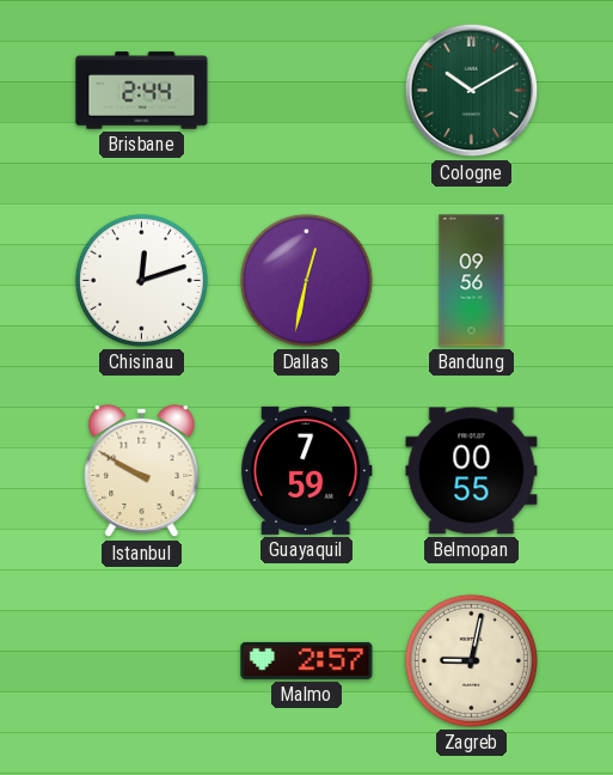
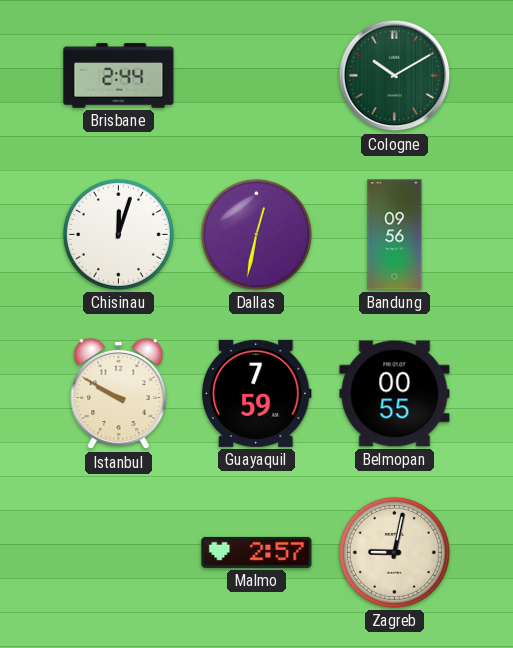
Chisinau: 12:12 -> 12:03
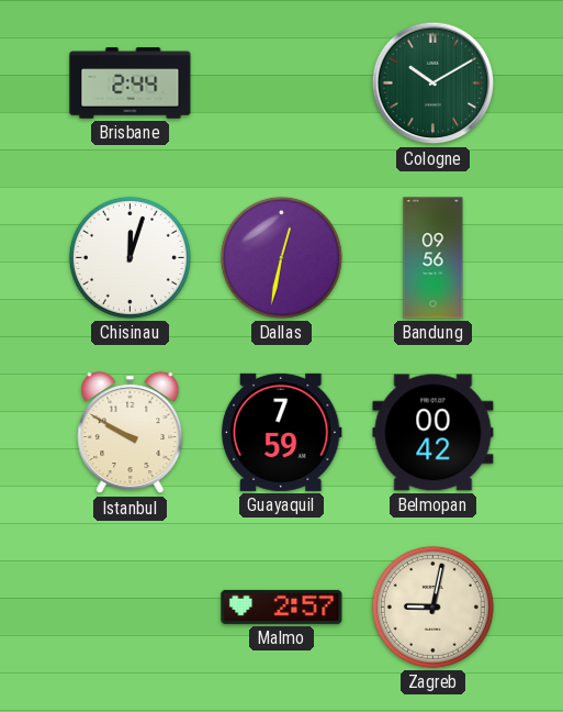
Belmopan: 00:55 -> 00:42
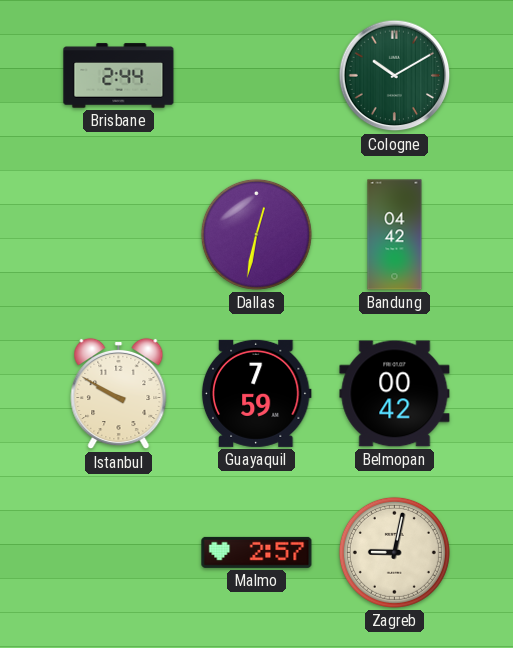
Chisinau: 12:03 -> none
Bandung: 09:56 -> 04:42
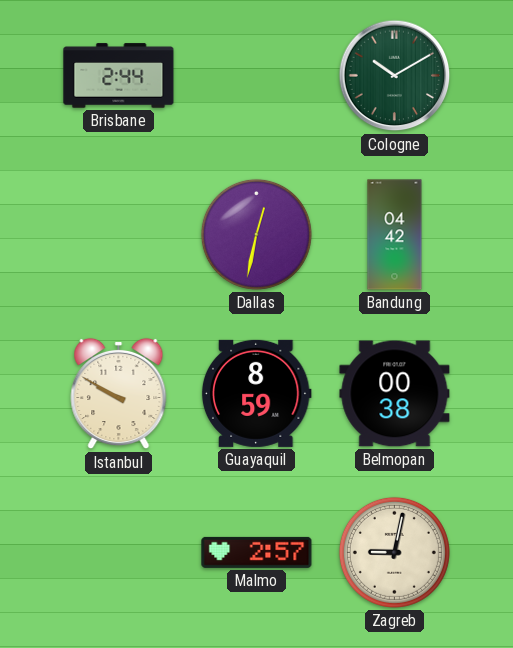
Guayaquil: 7:59 -> 8:59
Belmopan: 00:42 -> 00:38
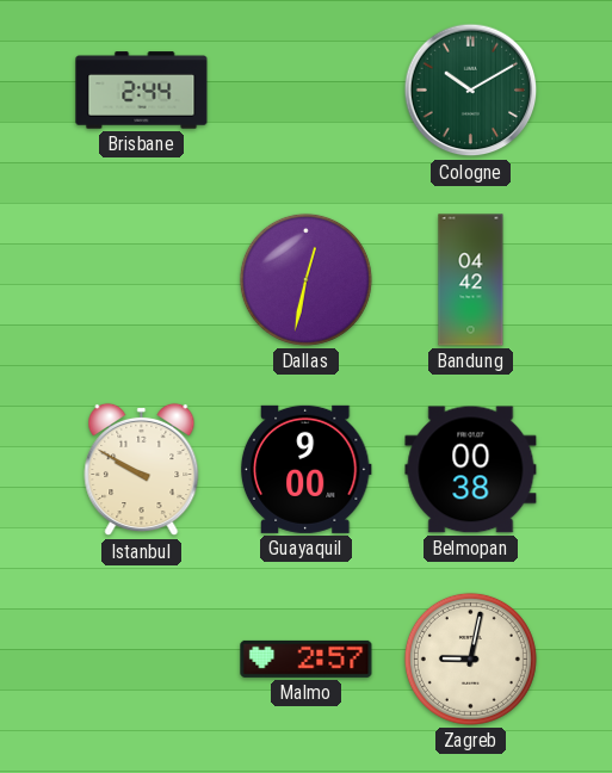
Guayaquil: 8:59 -> 9:00
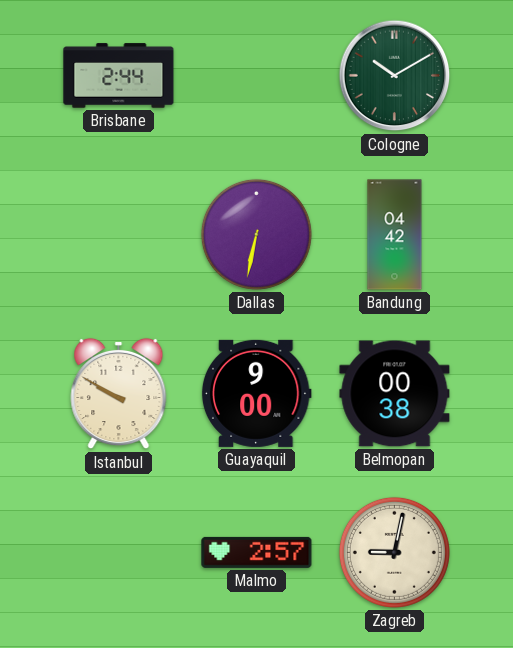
Dallas: 12:32 -> 6:32
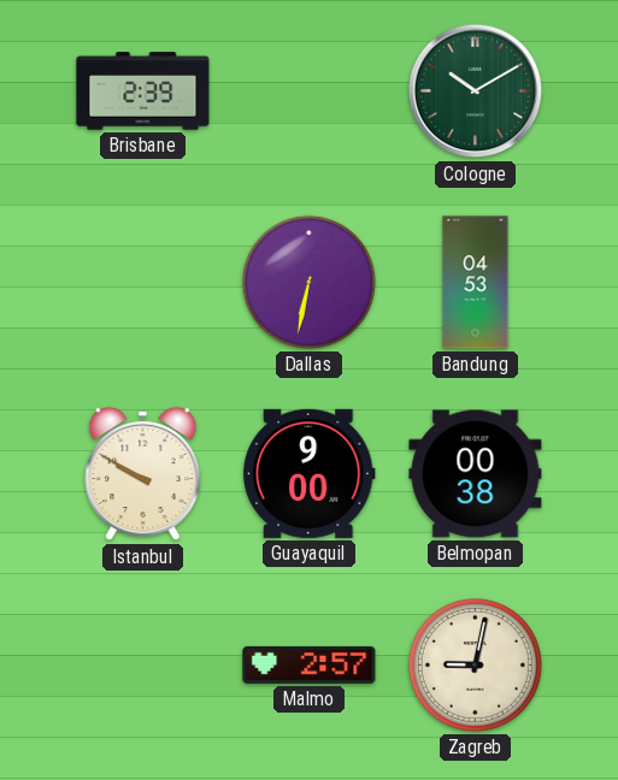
Brisbane: 2:44 -> 2:39
Bandung: 04:42 -> 04:53
